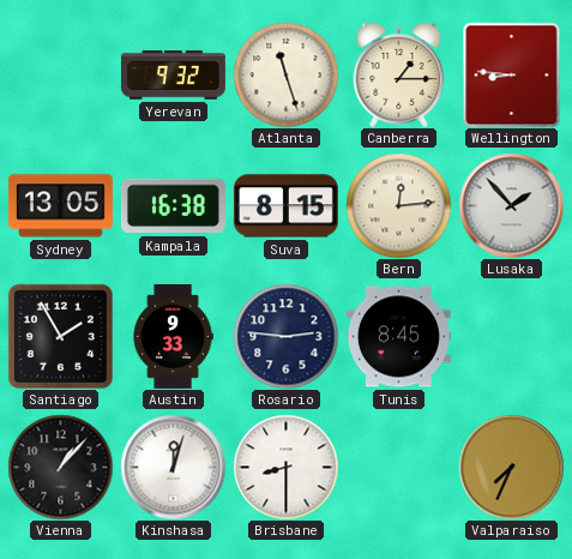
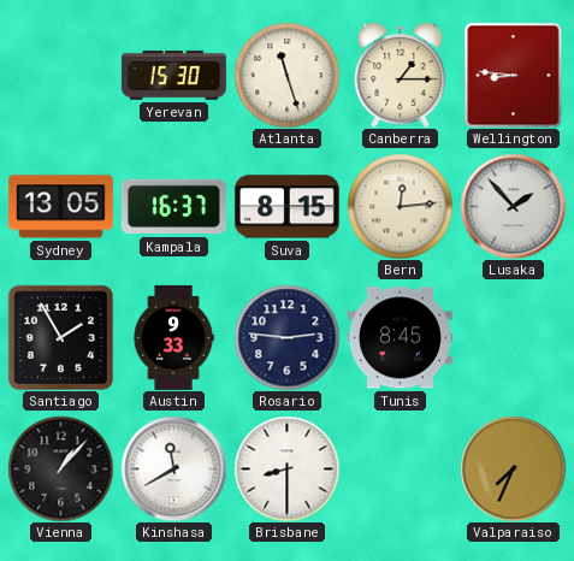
Yerevan: 9:32 -> 15:30
Kampala: 16:38 -> 16:37
Kinshasa: 12:03 -> 11:40
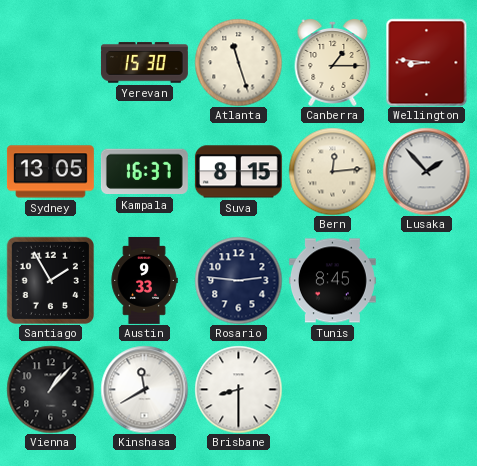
Valparaiso: 7:34 -> none
